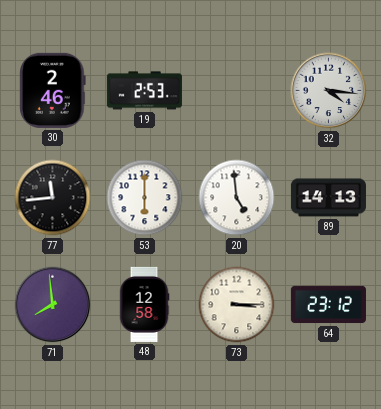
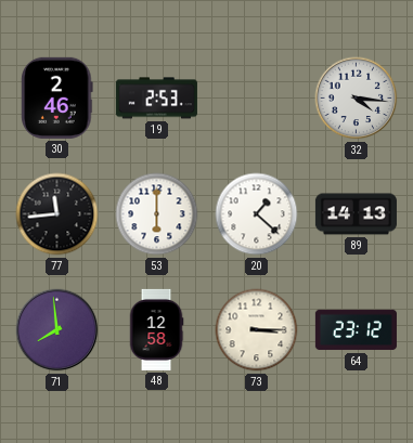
20: 4:59 -> 1:22
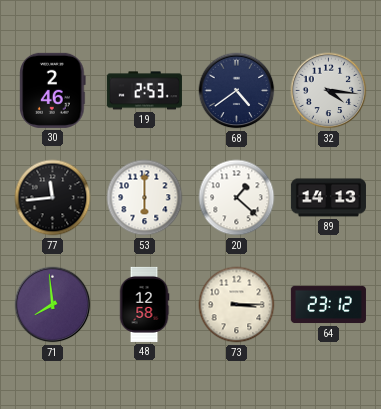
68: none -> 4:39
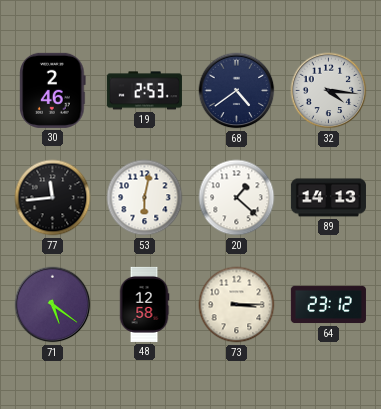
53: 6:00 -> 6:02
71: 7:59 -> 5:21
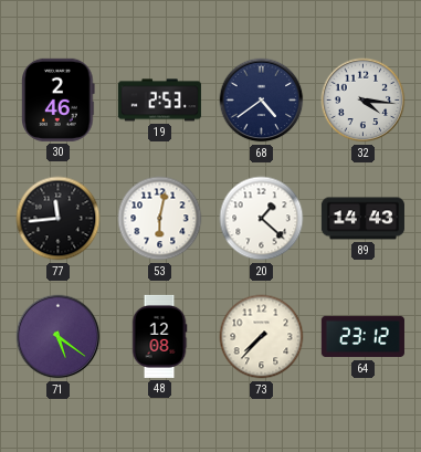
89: 14:13 -> 14:43
48: 12:58 -> 12:08
73: 3:15 -> 7:37
